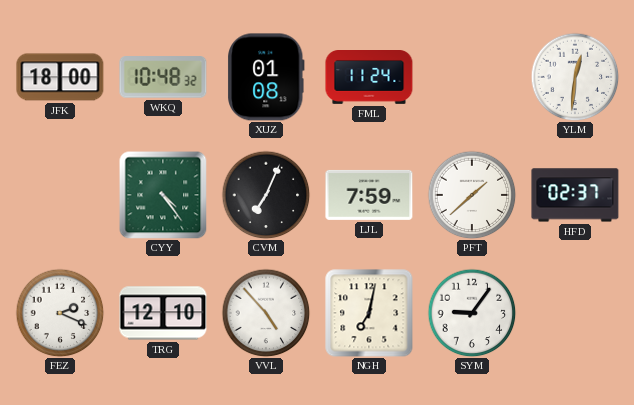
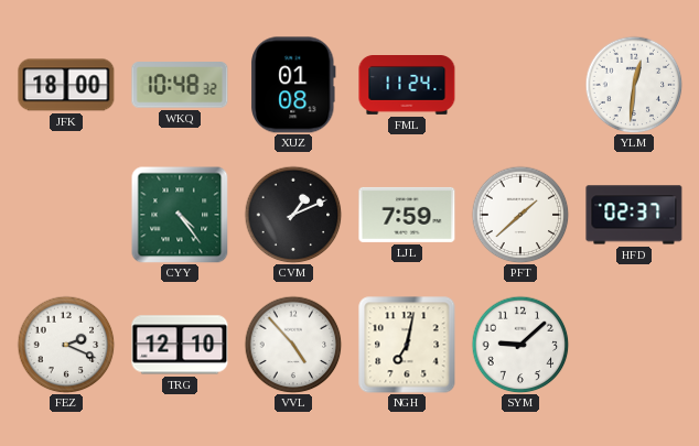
CVM: 7:04 -> 1:11
SYM: 9:06 -> 9:08
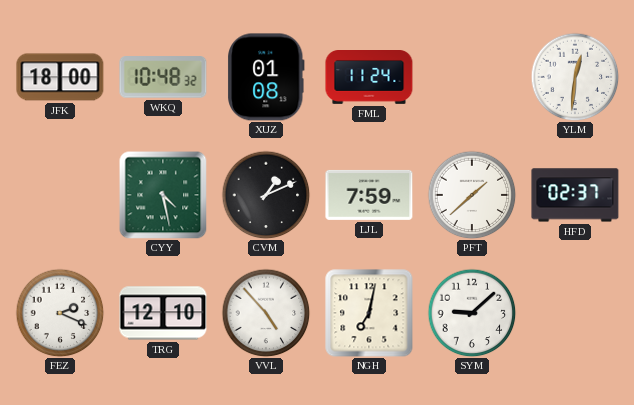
CYY: 4:24 -> 4:28
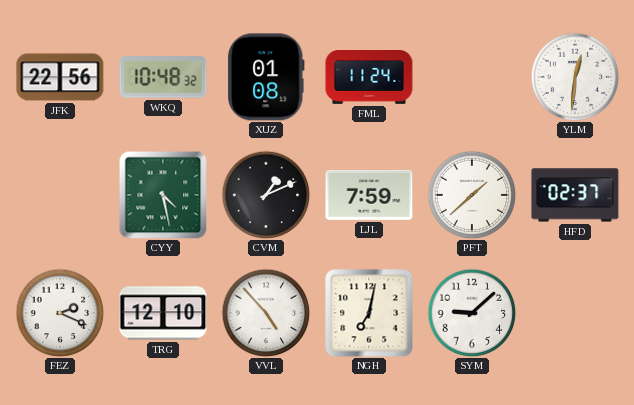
JFK: 18:00 -> 22:56
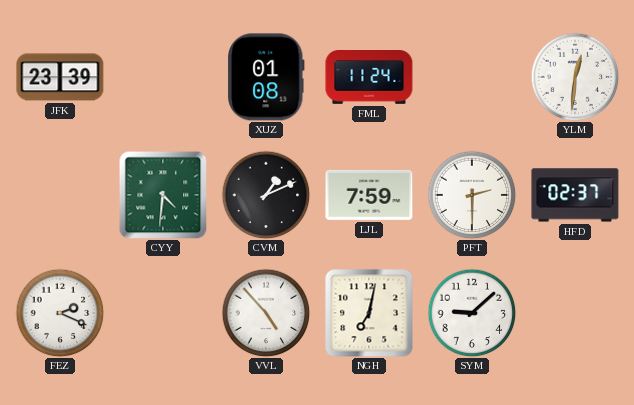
JFK: 22:56 -> 23:39
WKQ: 10:48 -> none
CYY: 4:28 -> 4:31
PFT: 1:38 -> 2:30
TRG: 12:10 -> none
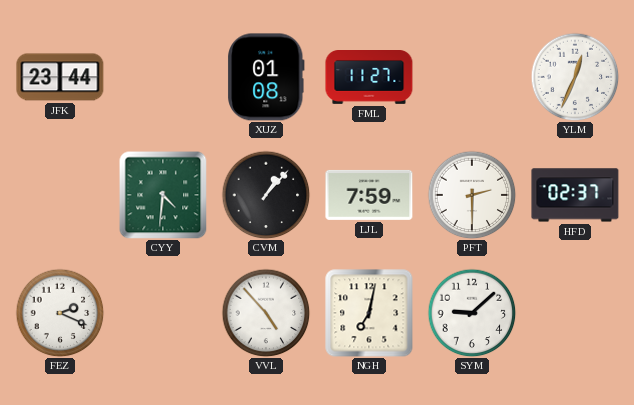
JFK: 23:39 -> 23:44
FML: 11:24 -> 11:27
YLM: 12:31 -> 12:34
CVM: 1:11 -> 1:07
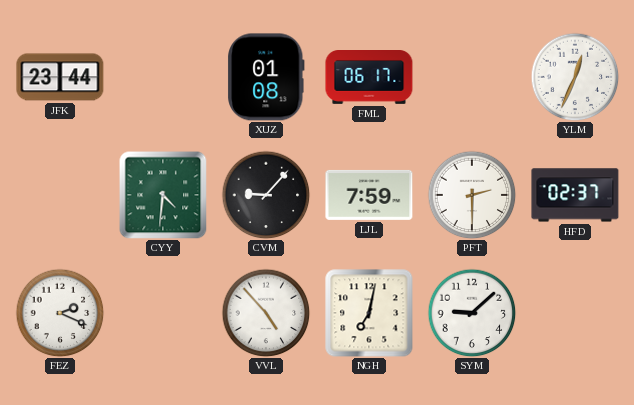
FML: 11:27 -> 06:17
CVM: 1:07 -> 9:07
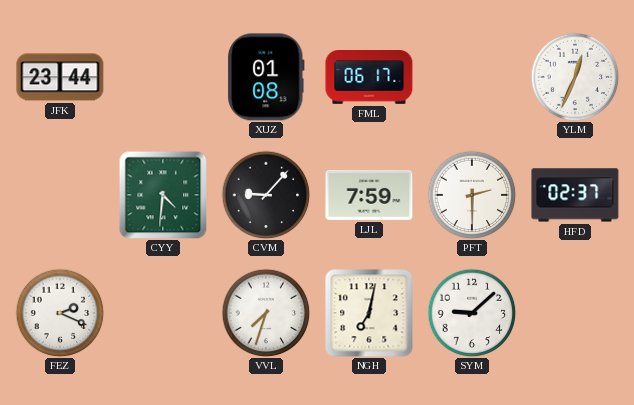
VVL: 4:53 -> 7:33
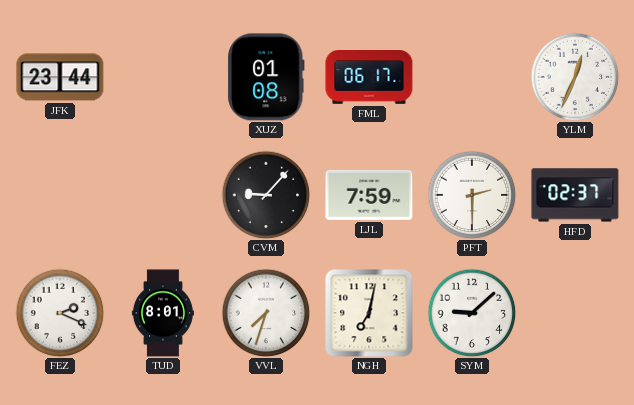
CYY: 4:31 -> none
TUD: none -> 8:01
